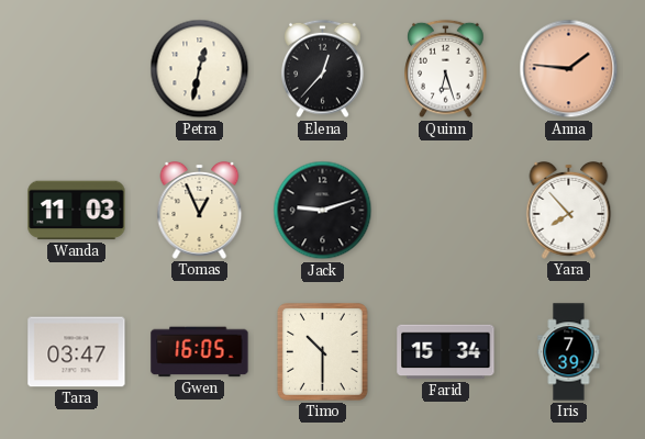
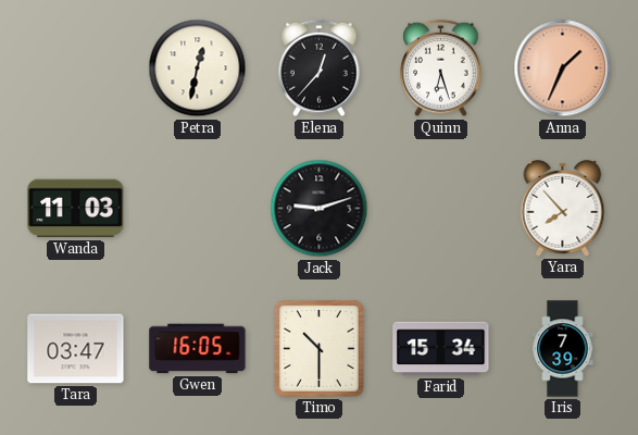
Anna: 1:46 -> 1:34
Tomas: 12:56 -> none
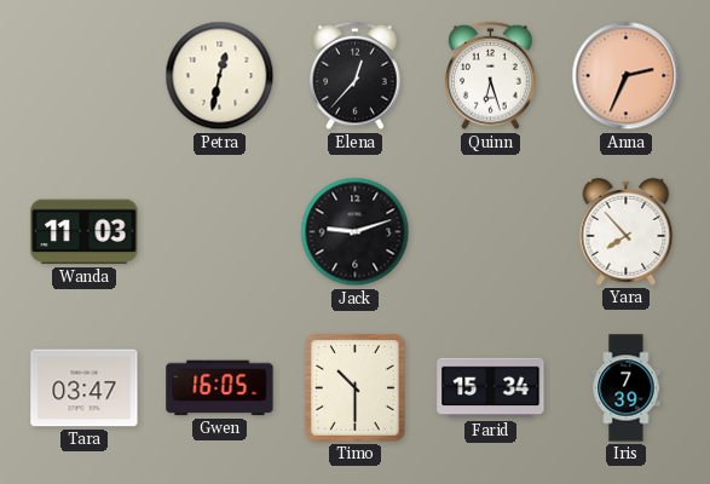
Anna: 1:34 -> 2:34
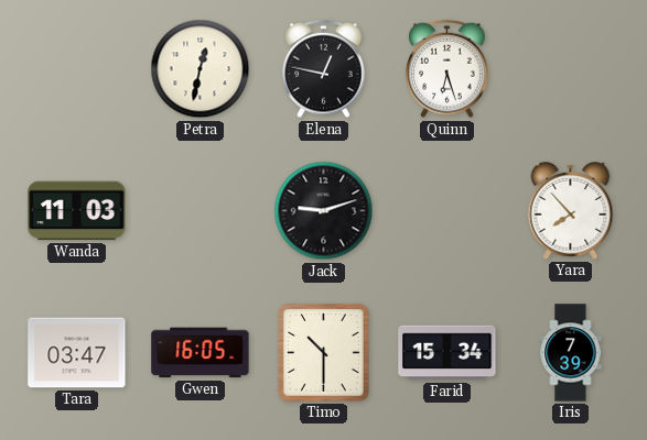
Elena: 12:37 -> 12:47
Anna: 2:34 -> none
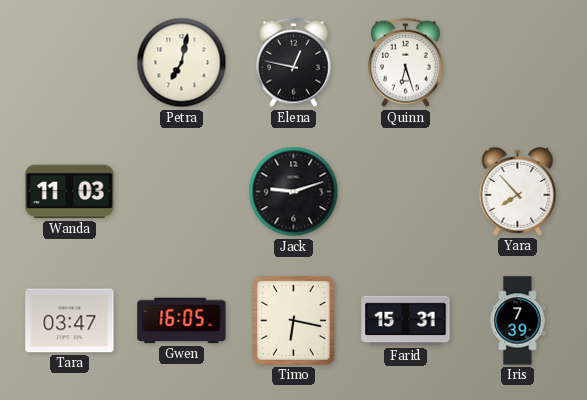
Petra: 12:32 -> 7:02
Timo: 10:30 -> 6:17
Farid: 15:34 -> 15:31
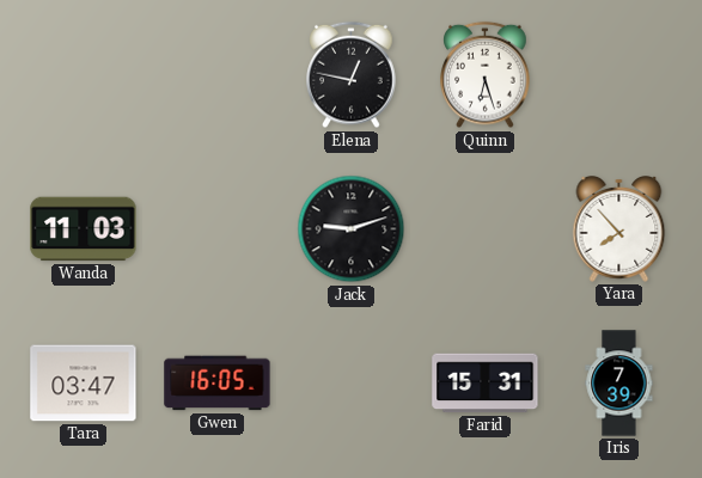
Petra: 7:02 -> none
Timo: 6:17 -> none
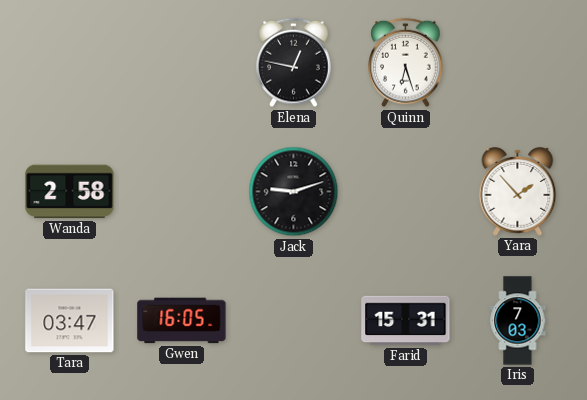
Wanda: 11:03 -> 2:58
Yara: 7:53 -> 1:53
Iris: 7:39 -> 7:03
